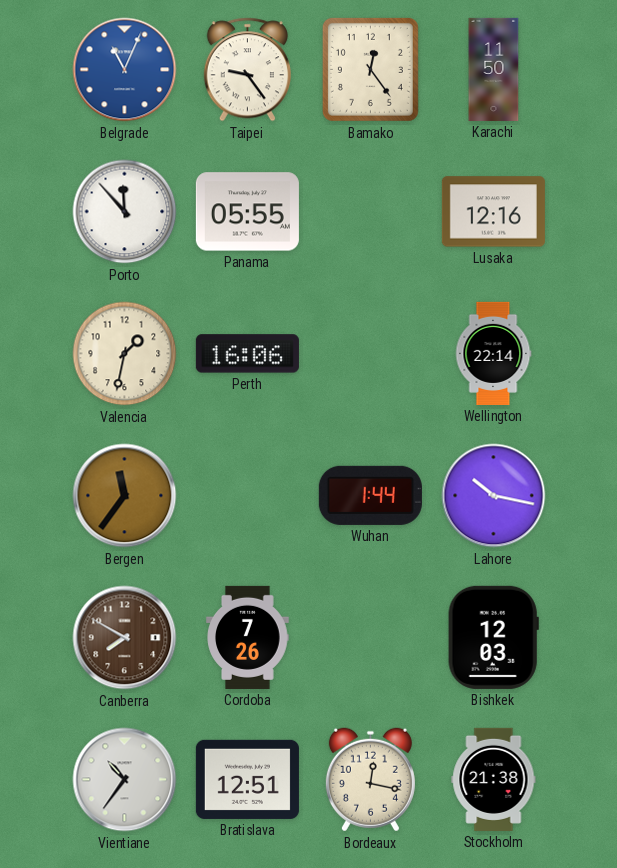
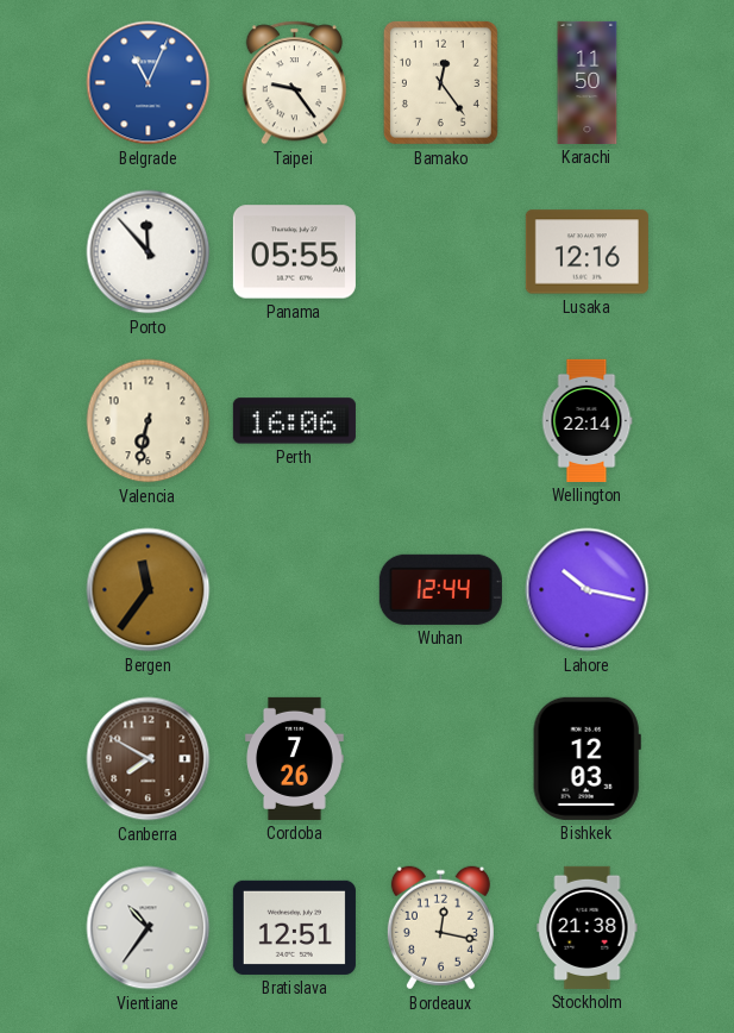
Valencia: 1:32 -> 6:32
Wuhan: 1:44 -> 12:44
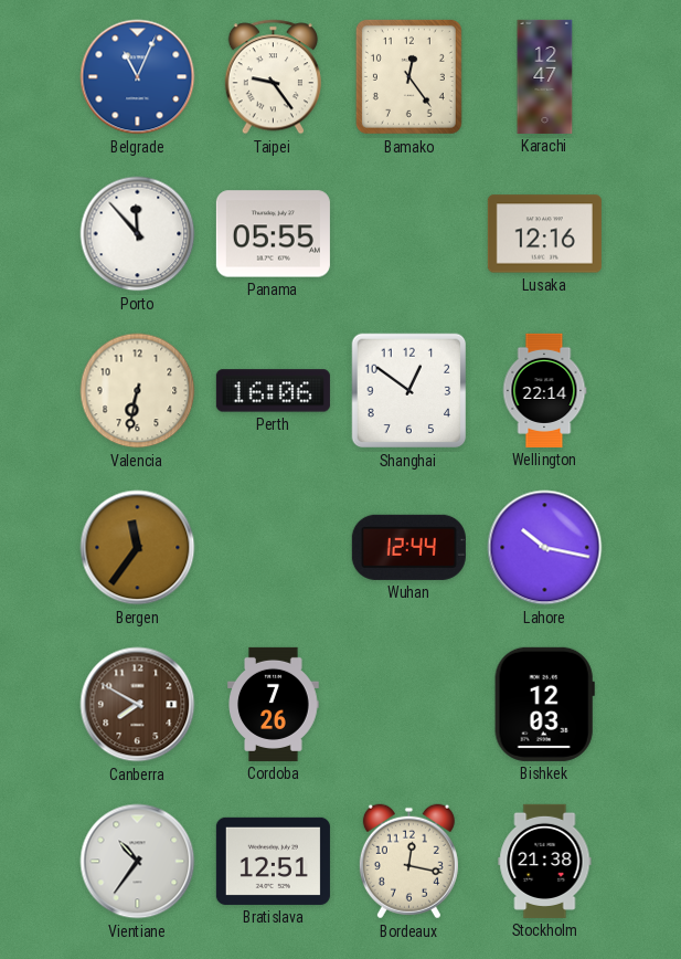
Karachi: 11:50 -> 12:47
Shanghai: none -> 12:51
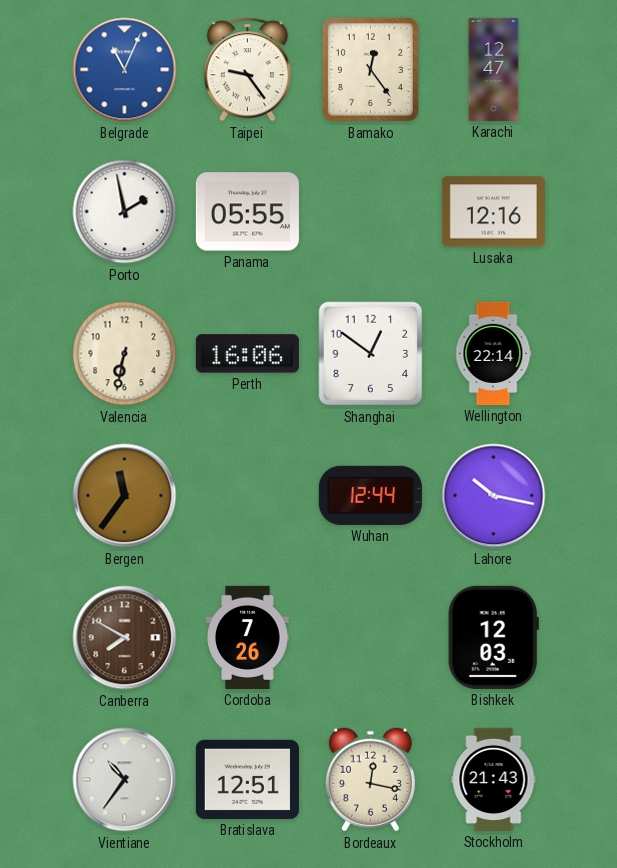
Porto: 11:53 -> 1:58
Stockholm: 21:38 -> 21:43
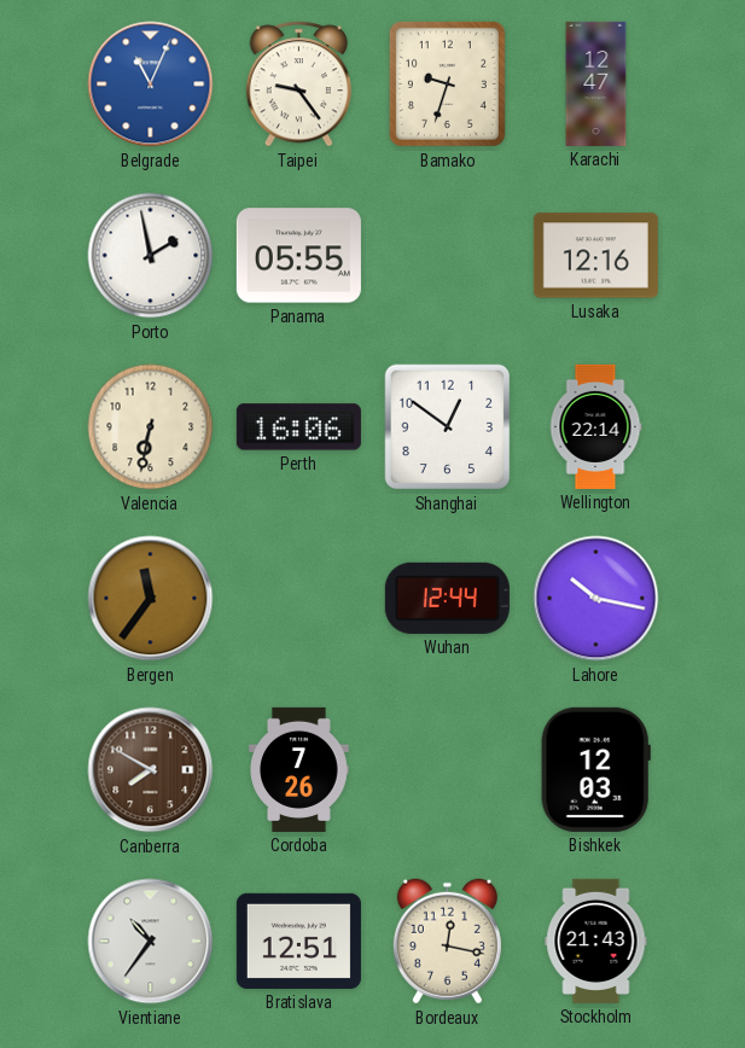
Bamako: 12:24 -> 9:33
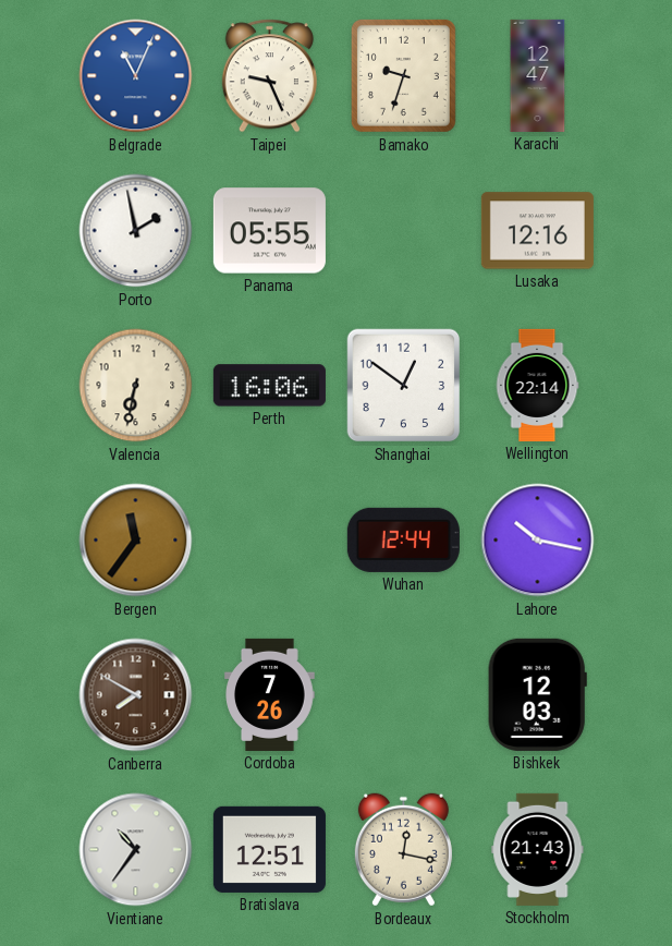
Taipei: 9:24 -> 9:26
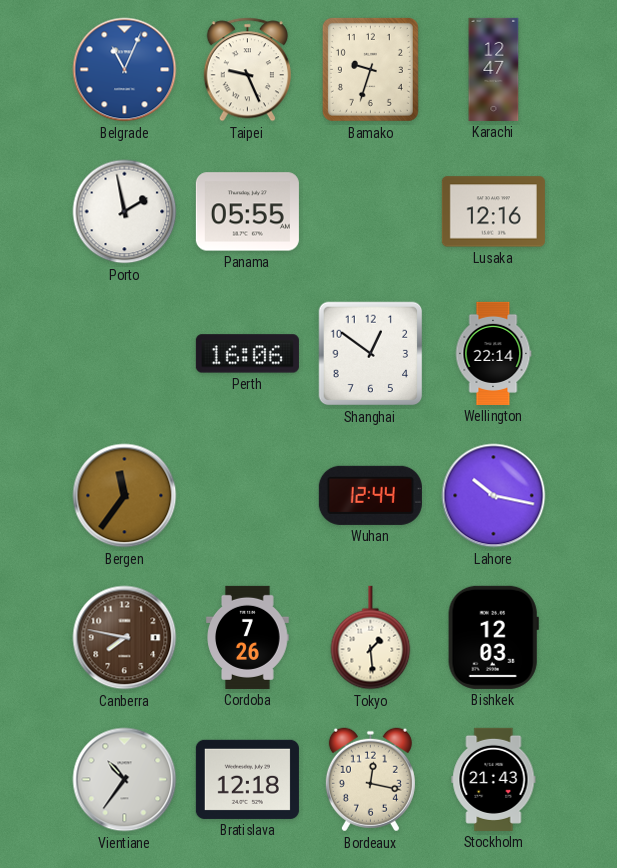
Valencia: 6:32 -> none
Canberra: 7:50 -> 7:47
Tokyo: none -> 1:29
Bratislava: 12:51 -> 12:18
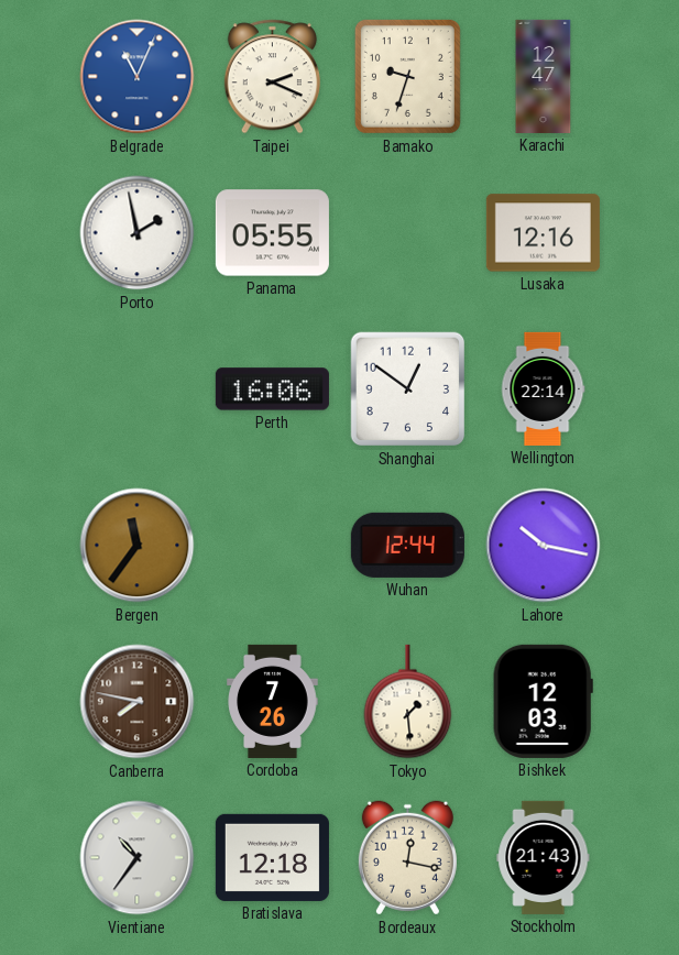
Taipei: 9:26 -> 2:19
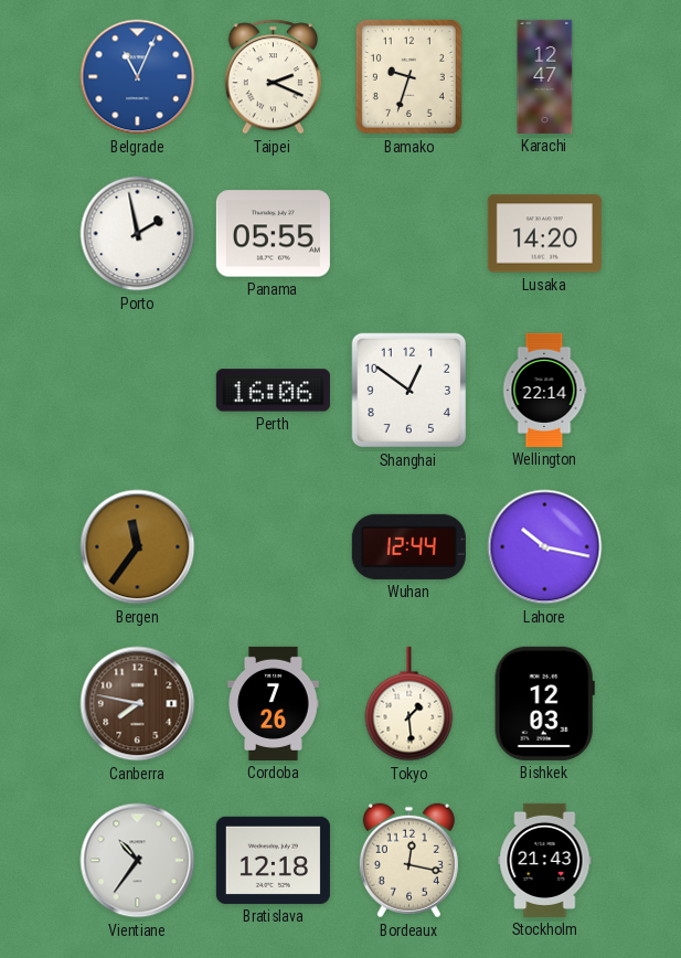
Lusaka: 12:16 -> 14:20
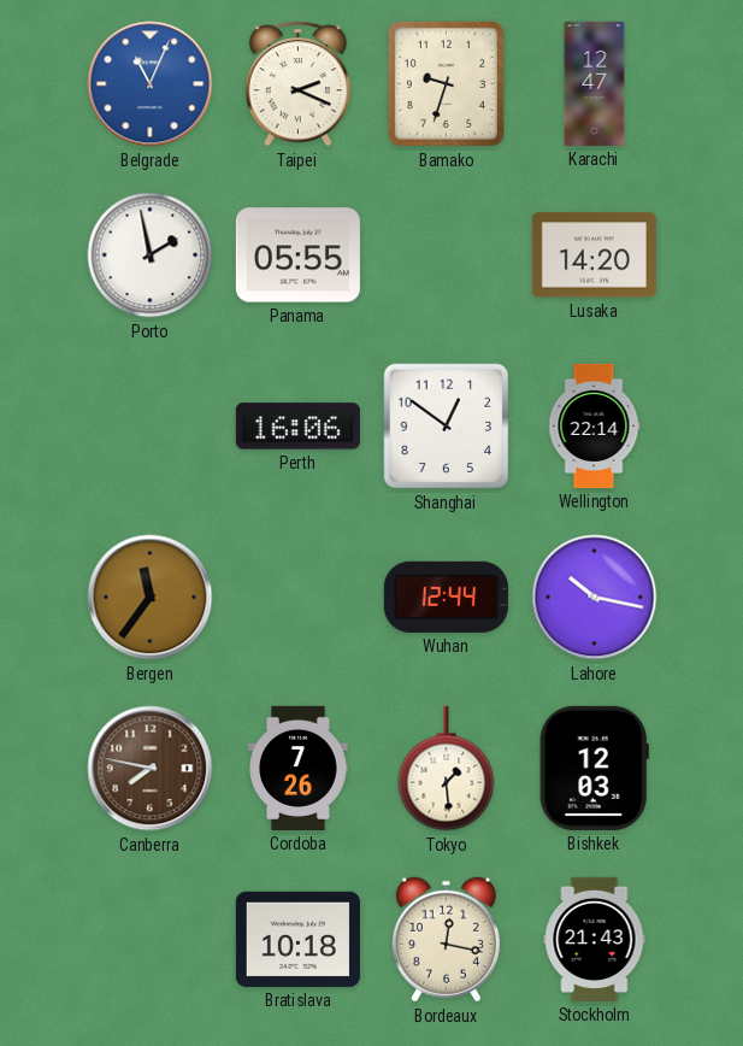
Vientiane: 10:36 -> none
Bratislava: 12:18 -> 10:18
